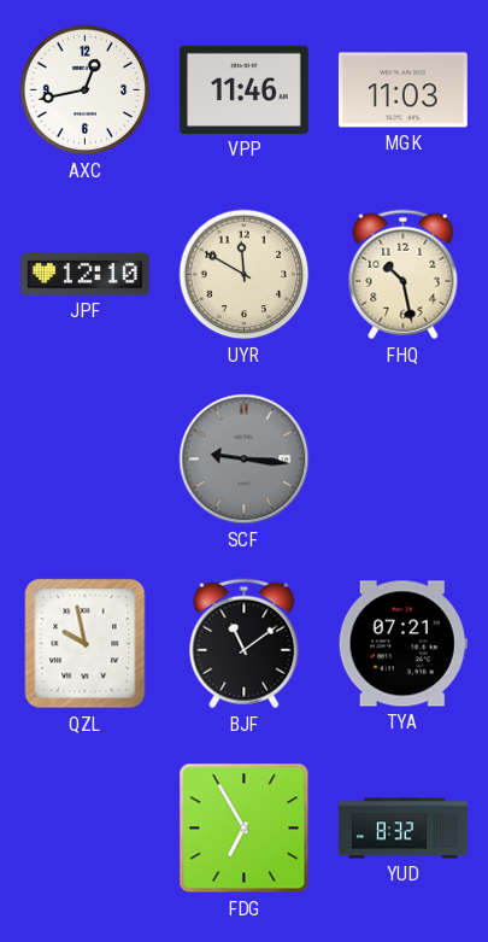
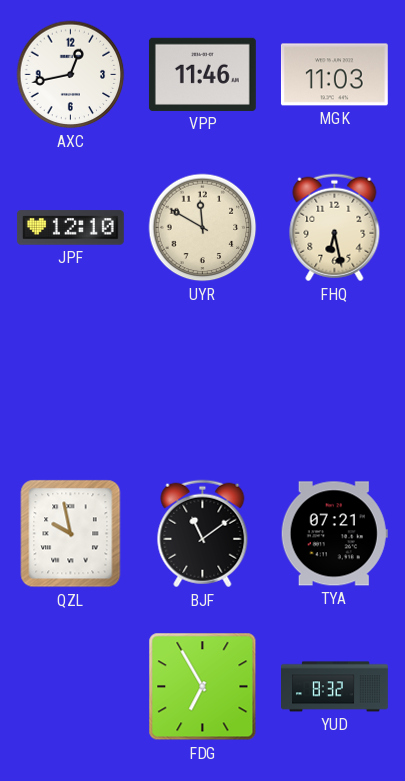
FHQ: 10:28 -> 6:28
SCF: 9:16 -> none
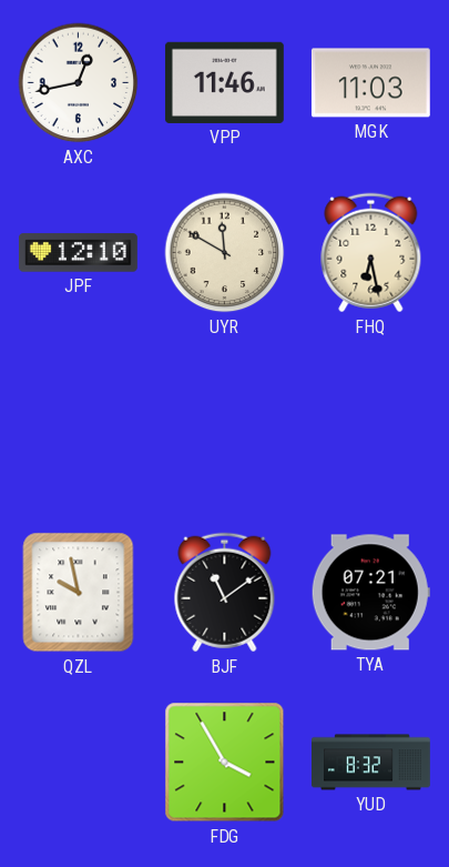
FDG: 6:55 -> 3:55
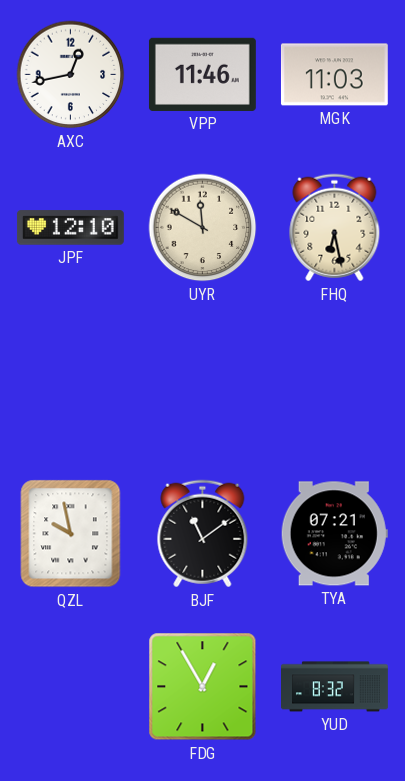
FDG: 3:55 -> 12:55
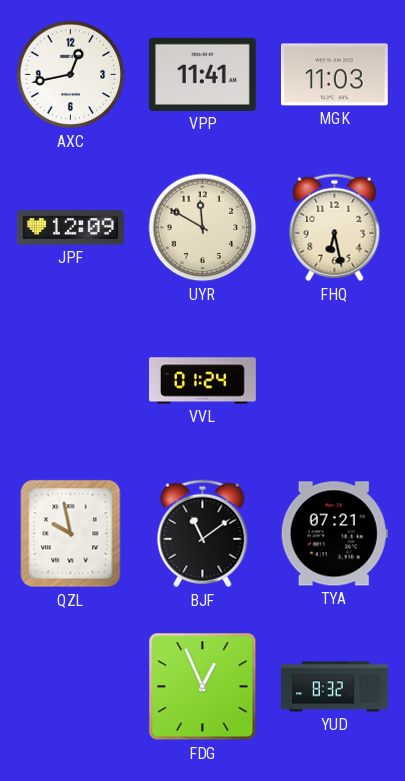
VPP: 11:46 -> 11:41
JPF: 12:10 -> 12:09
VVL: none -> 01:24
FDG: 12:55 -> 12:56
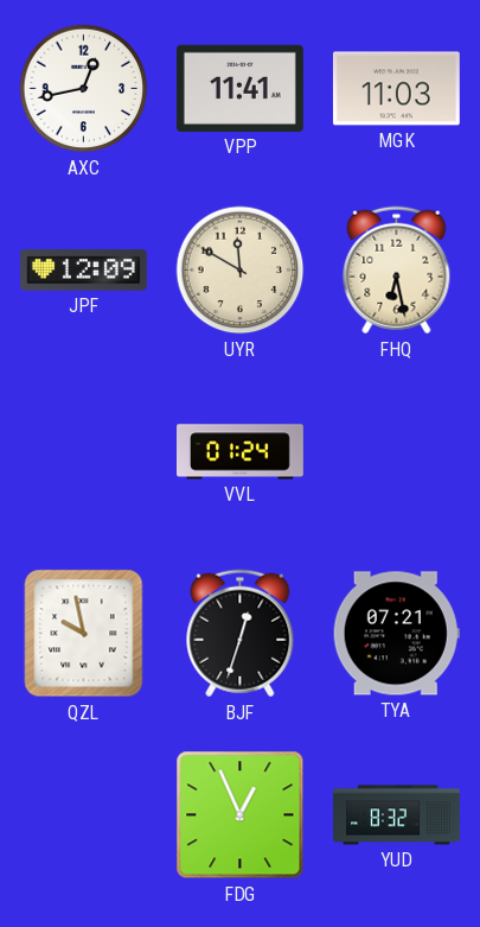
BJF: 11:09 -> 12:33
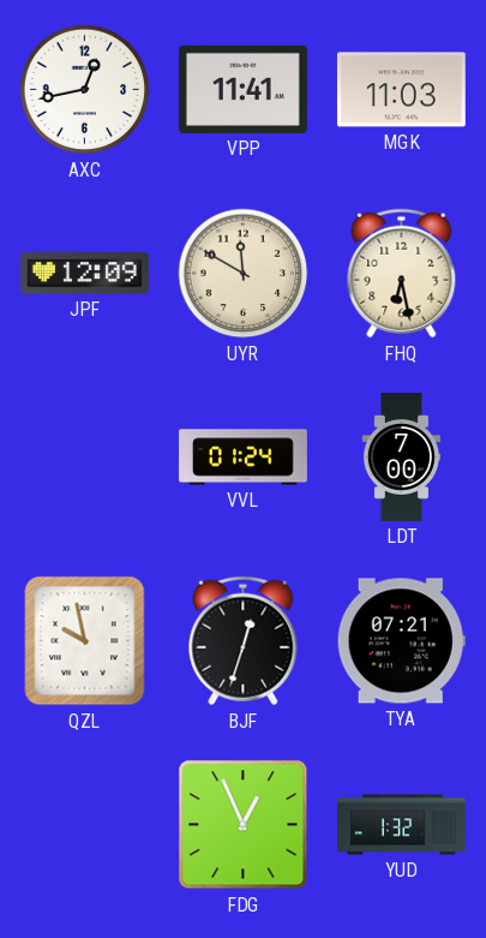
LDT: none -> 7:00
YUD: 8:32 -> 1:32
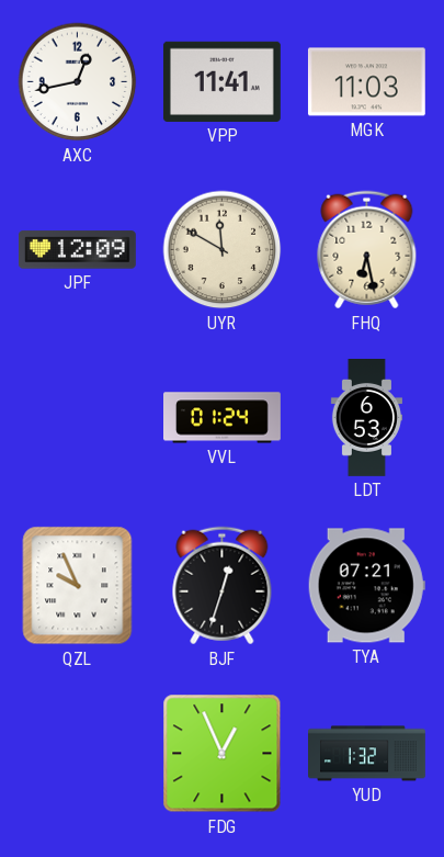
LDT: 7:00 -> 6:53
QZL: 9:58 -> 9:56
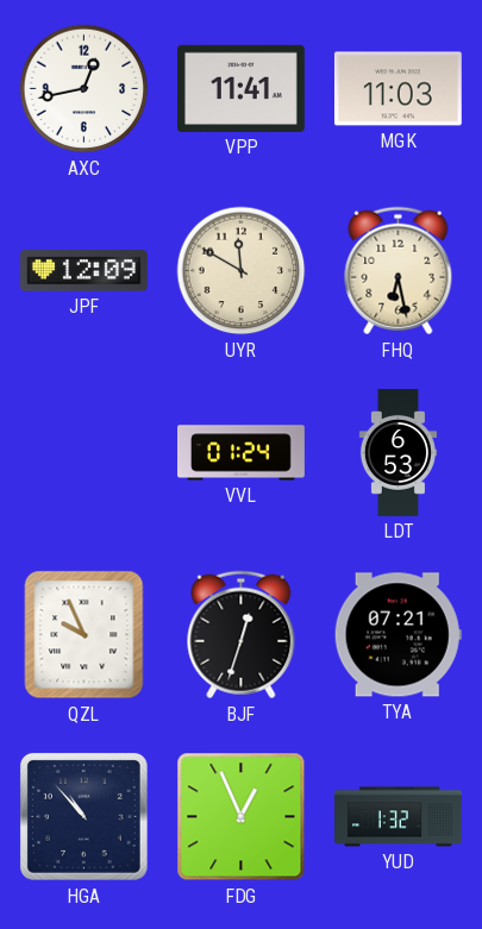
HGA: none -> 10:53
